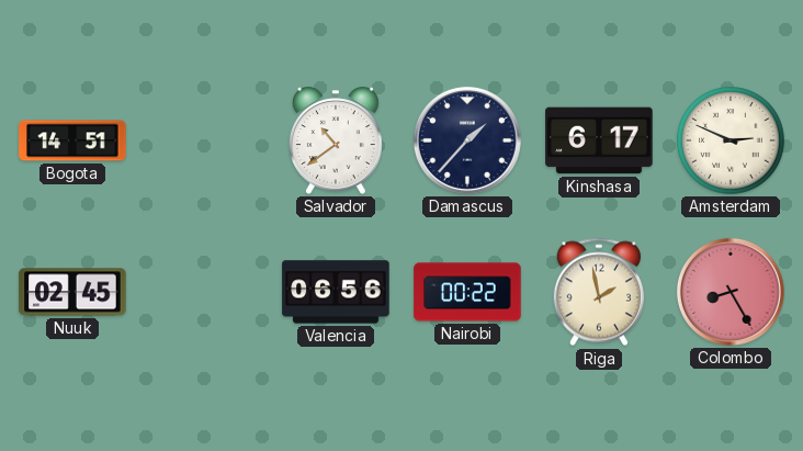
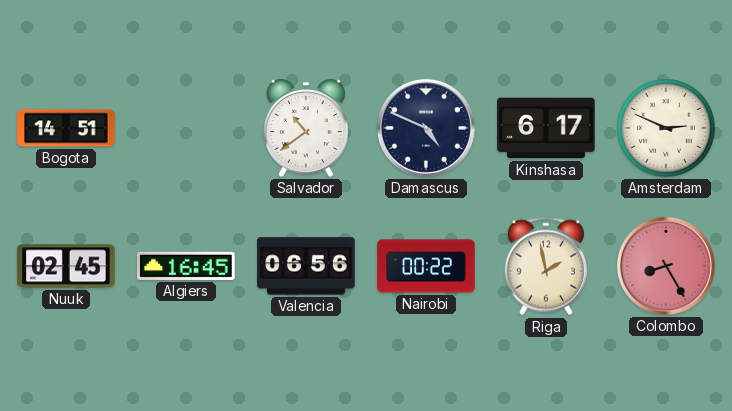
Damascus: 1:37 -> 4:49
Algiers: none -> 16:45
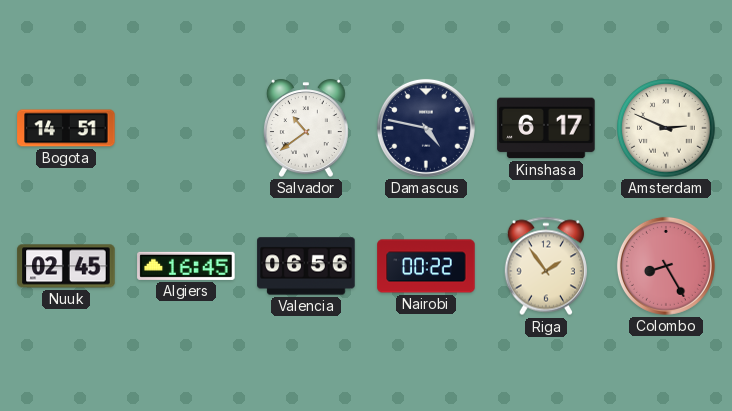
Damascus: 4:49 -> 4:47
Riga: 1:58 -> 1:54
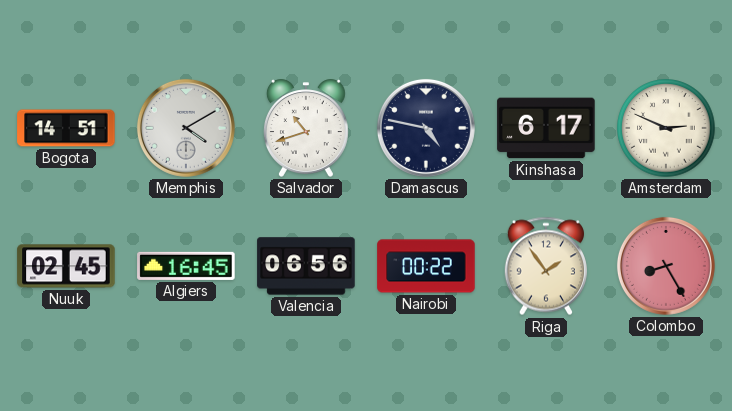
Memphis: none -> 4:10
Salvador: 10:39 -> 10:42
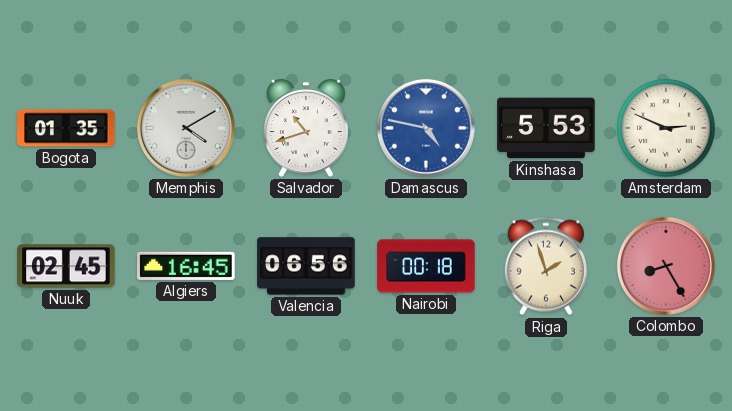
Bogota: 14:51 -> 01:35
Damascus dial: navy -> blue
Kinshasa: 6:17 -> 5:53
Nairobi: 00:22 -> 00:18
Riga: 1:54 -> 1:57
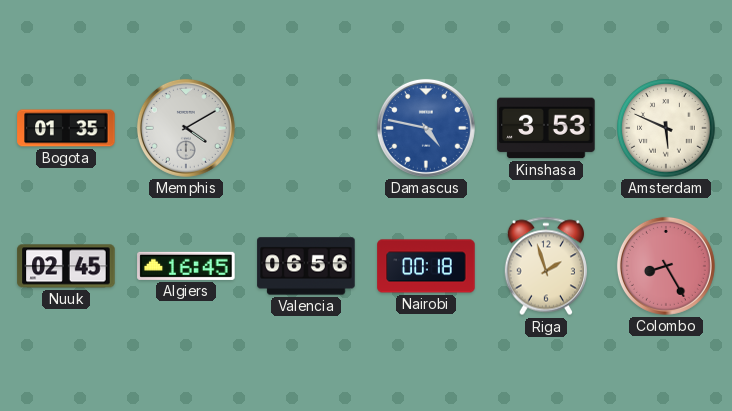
Salvador: 10:42 -> none
Kinshasa: 5:53 -> 3:53
Amsterdam: 2:49 -> 5:49
